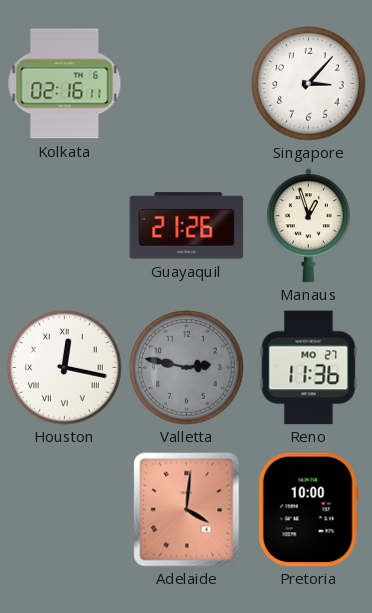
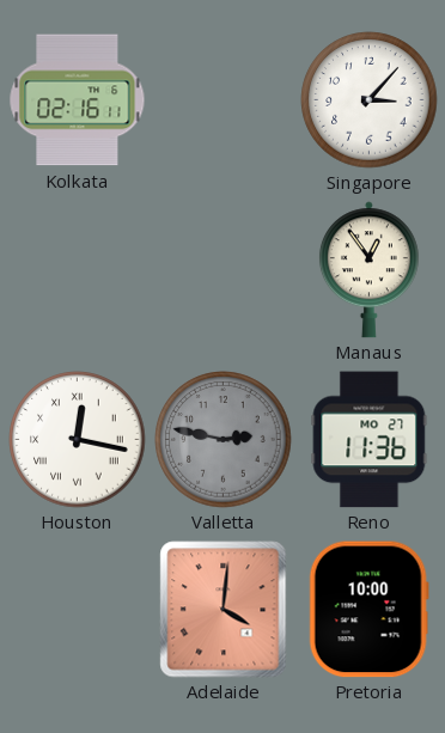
Guayaquil: 21:26 -> none
Manaus: 12:57 -> 12:54
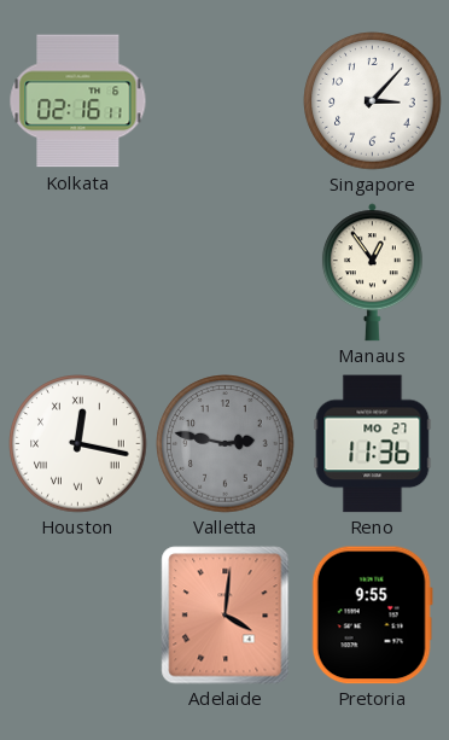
Pretoria: 10:00 -> 9:55
